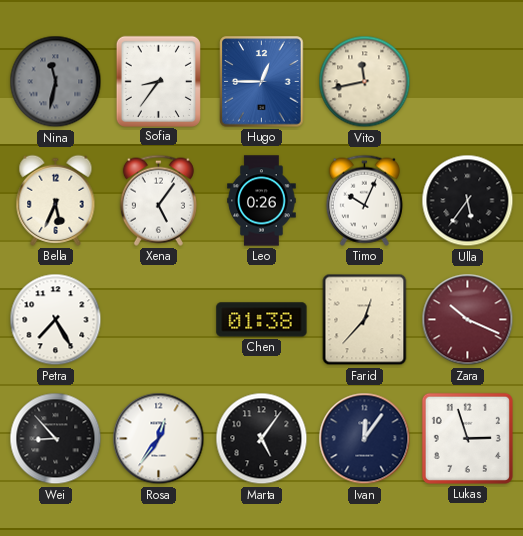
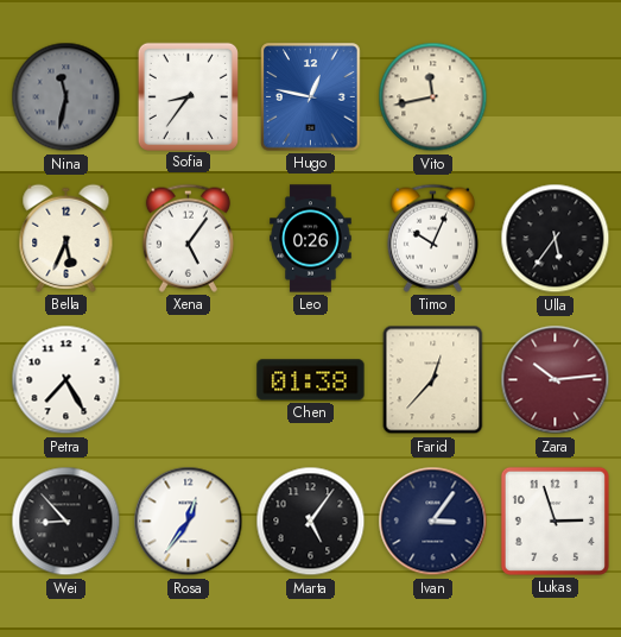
Hugo: 12:45 -> 12:47
Zara: 10:19 -> 10:14
Ivan: 12:06 -> 3:06
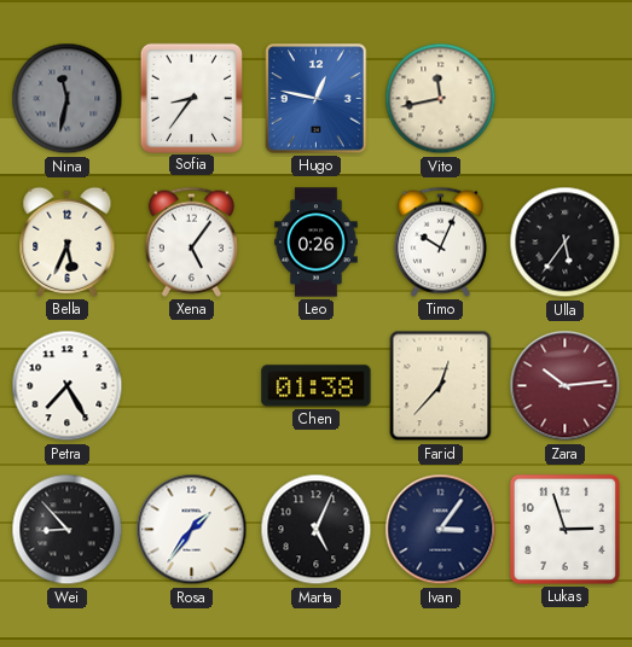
Rosa: 12:36 -> 1:36
Marta: 5:06 -> 5:04
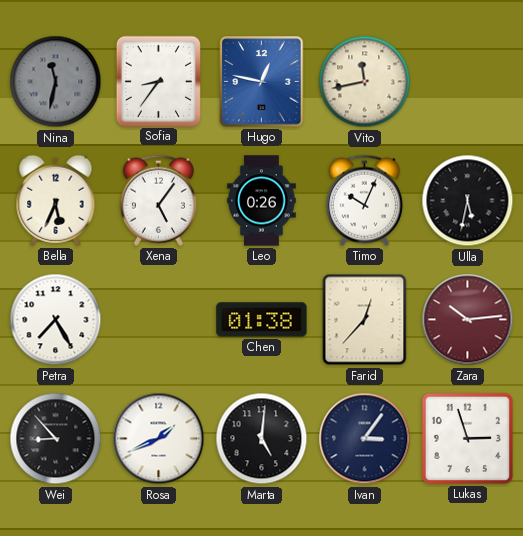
Ulla: 5:36 -> 5:32
Rosa: 1:36 -> 1:41
Marta: 5:04 -> 5:01
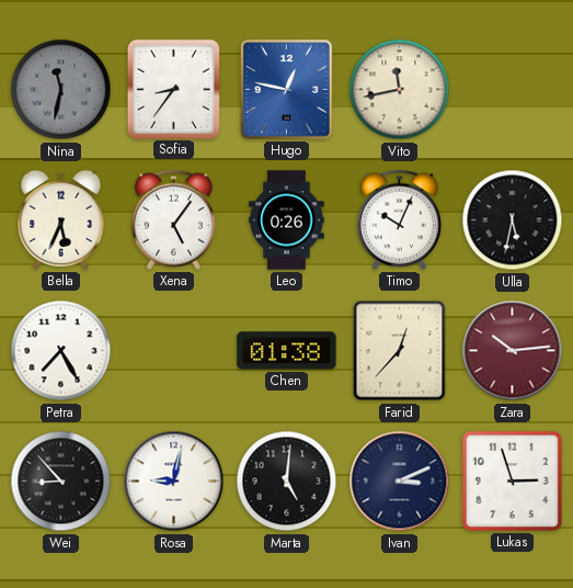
Rosa: 1:41 -> 9:02
Ivan: 3:06 -> 3:11
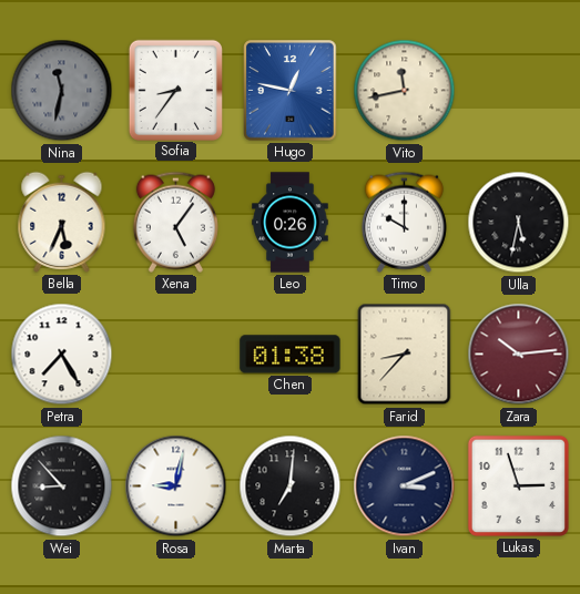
Timo: 10:04 -> 10:00
Farid: 12:37 -> 8:37
Marta: 5:01 -> 7:01
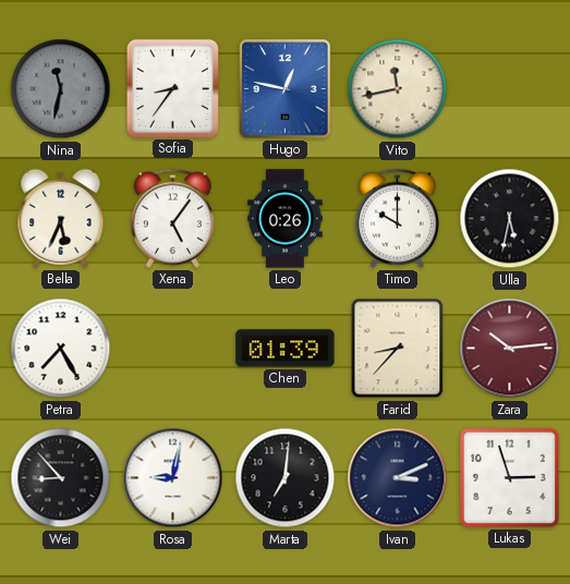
Chen: 01:38 -> 01:39
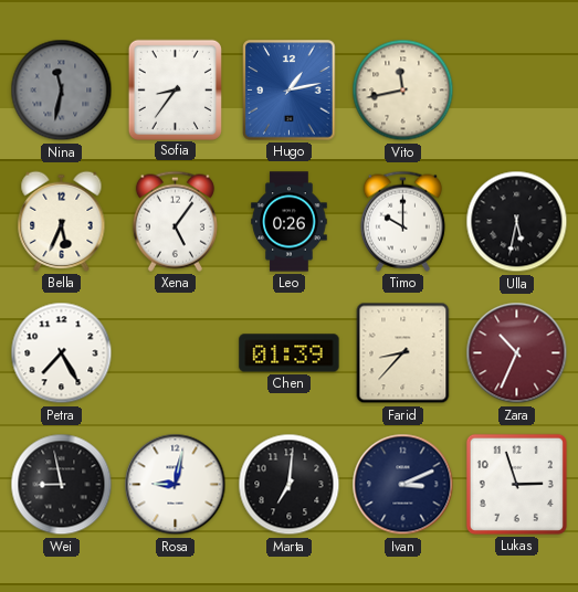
Hugo: 12:47 -> 1:13
Zara: 10:14 -> 10:34
Wei: 8:53 -> 8:58
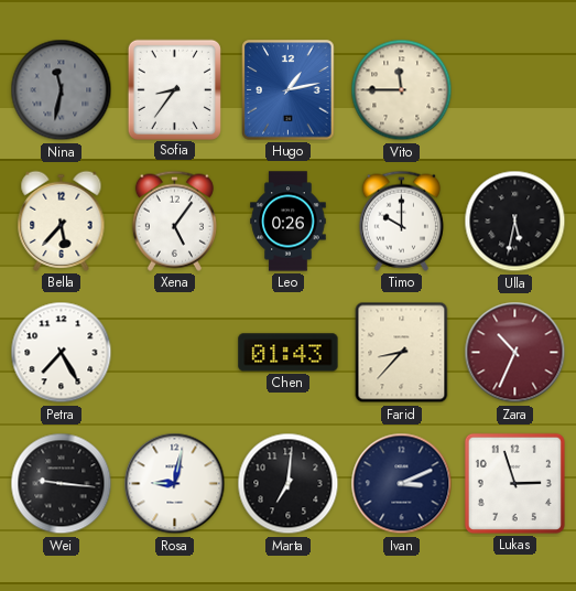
Vito: 11:43 -> 11:45
Bella: 5:34 -> 5:37
Chen: 01:39 -> 01:43
Wei: 8:58 -> 9:16
